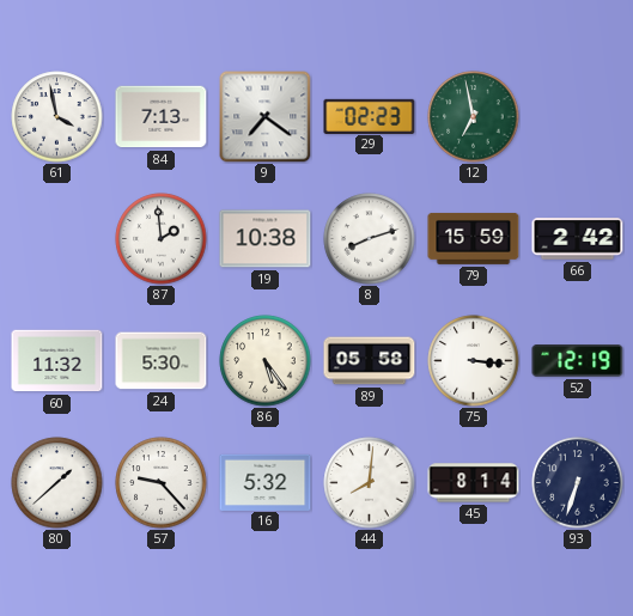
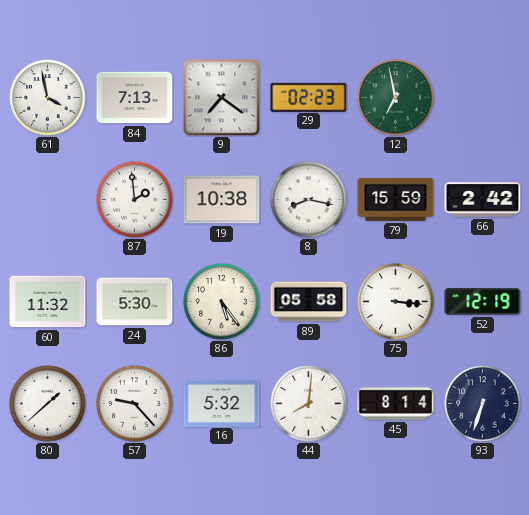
8: 8:12 -> 8:17
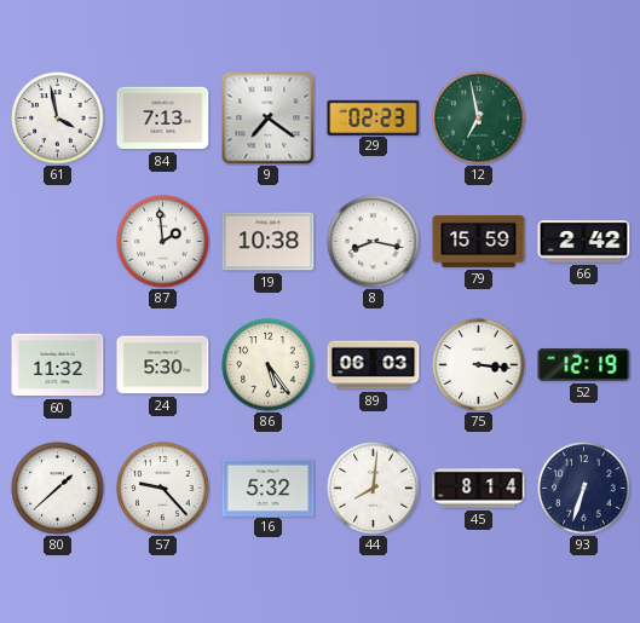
89: 05:58 -> 06:03
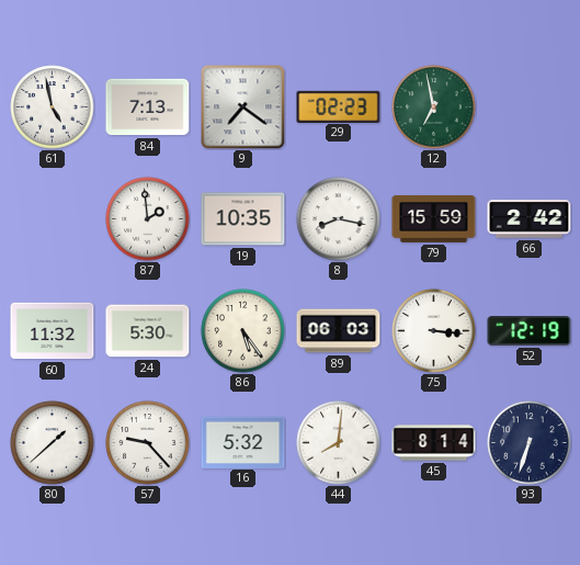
61: 3:58 -> 4:58
19: 10:38 -> 10:35
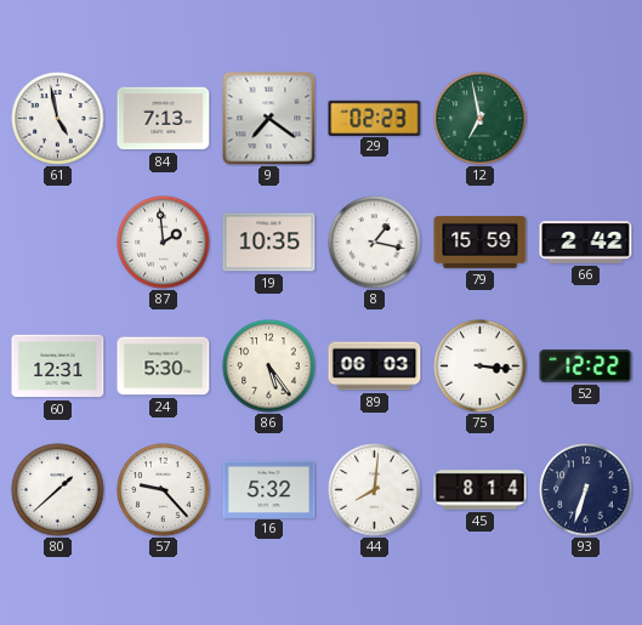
8: 8:17 -> 1:17
60: 11:32 -> 12:31
52: 12:19 -> 12:22
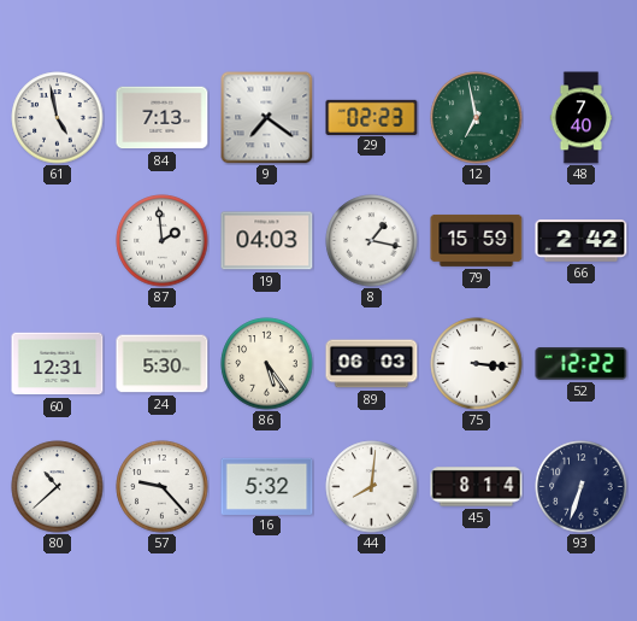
48: none -> 7:40
19: 10:35 -> 04:03
80: 1:38 -> 10:38
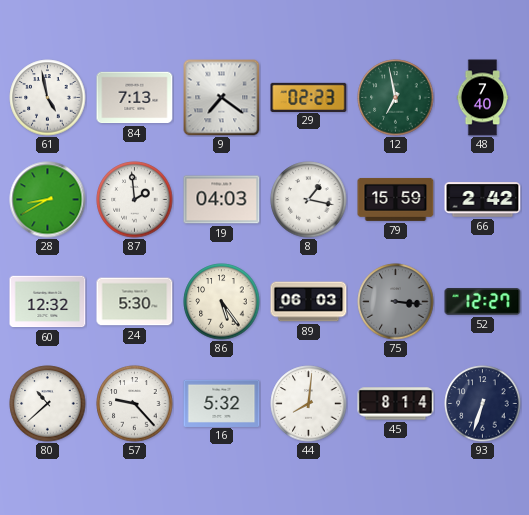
28: none -> 8:40
60: 12:31 -> 12:32
75 dial: white -> grey
52: 12:22 -> 12:27
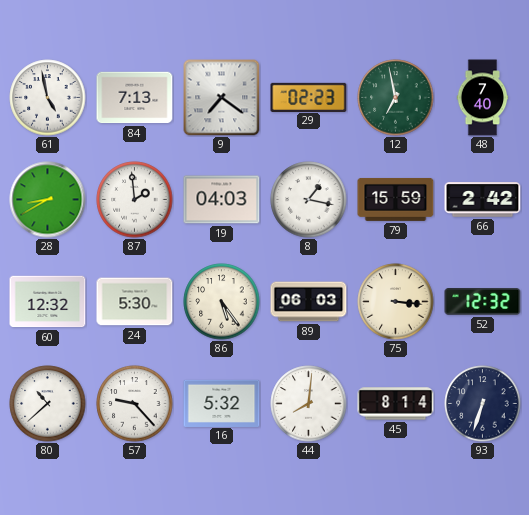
75 dial: grey -> cream
52: 12:27 -> 12:32
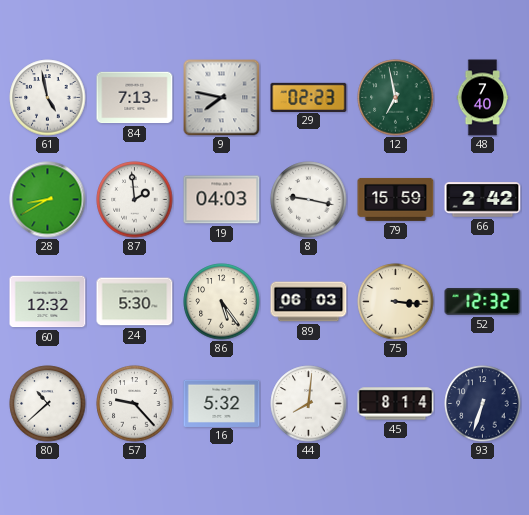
9: 7:21 -> 7:47
8: 1:17 -> 9:17
